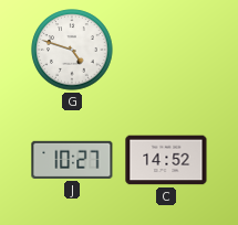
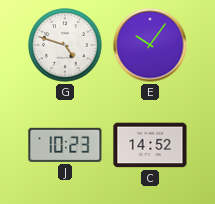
E: none -> 10:06
J: 10:27 -> 10:23
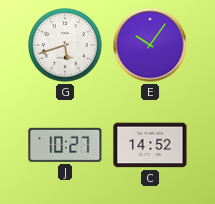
G: 4:48 -> 5:42
J: 10:23 -> 10:27
